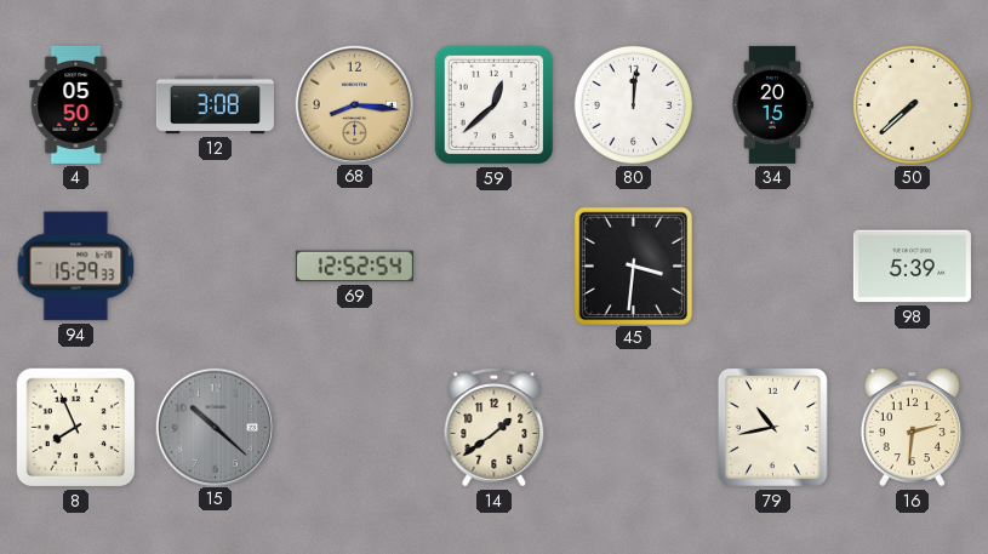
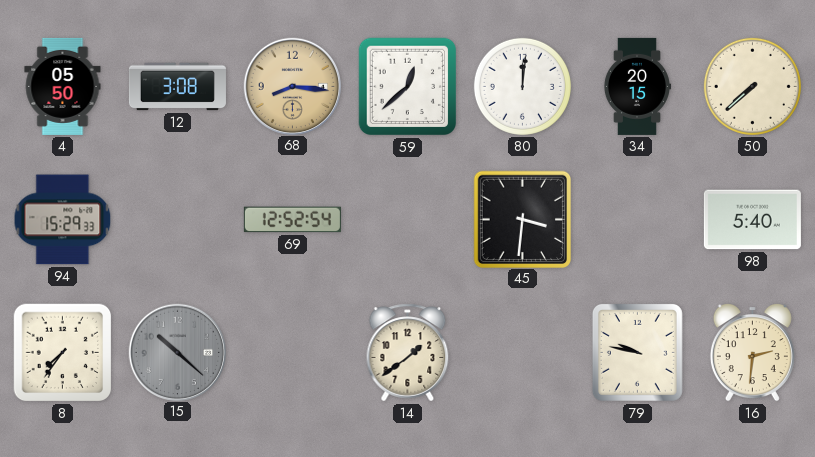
98: 5:39 -> 5:40
8: 7:56 -> 7:36
79: 10:43 -> 9:47
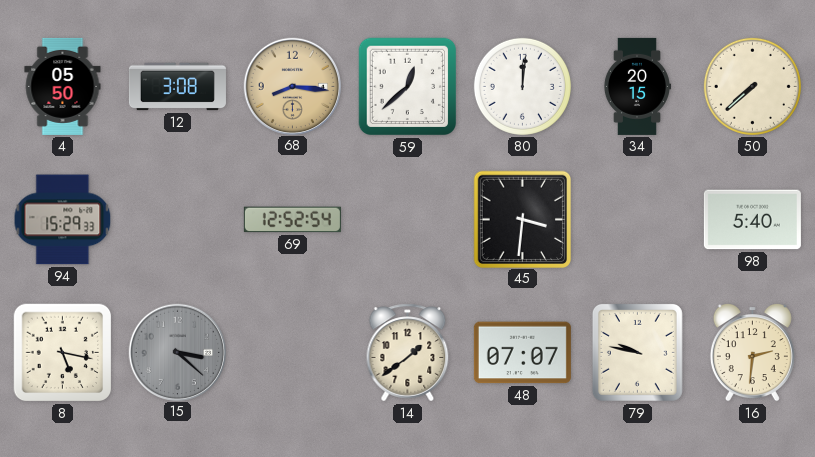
8: 7:36 -> 5:17
15: 10:22 -> 3:22
48: none -> 07:07
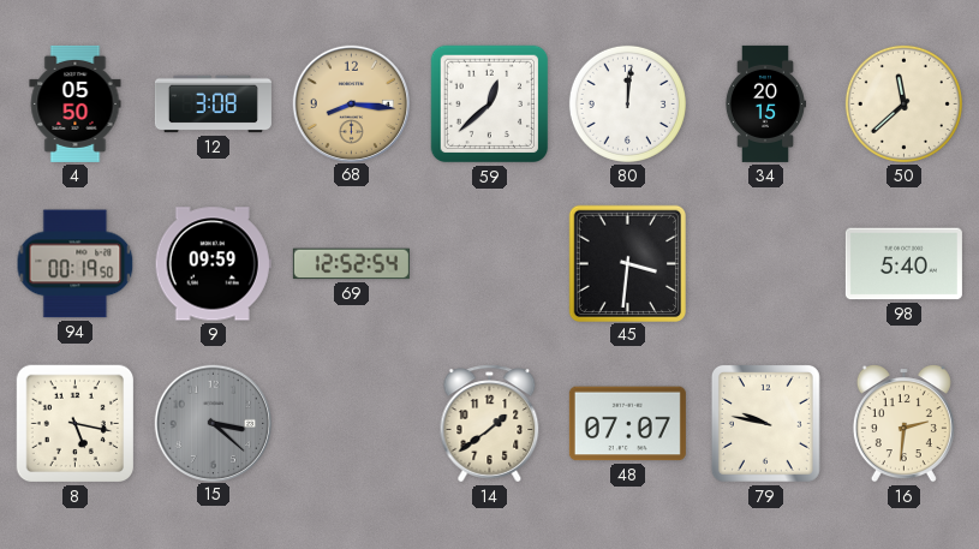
50: 7:38 -> 11:38
94: 15:29 -> 00:19
9: none -> 09:59
